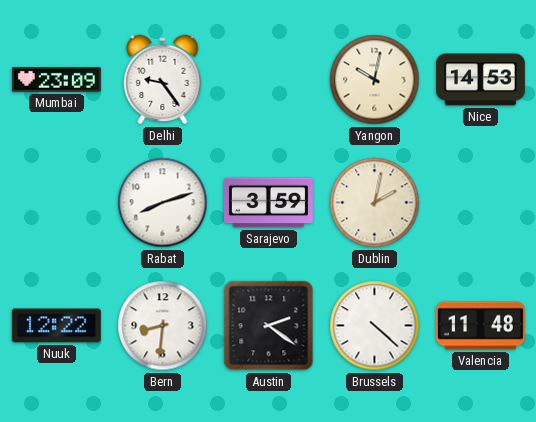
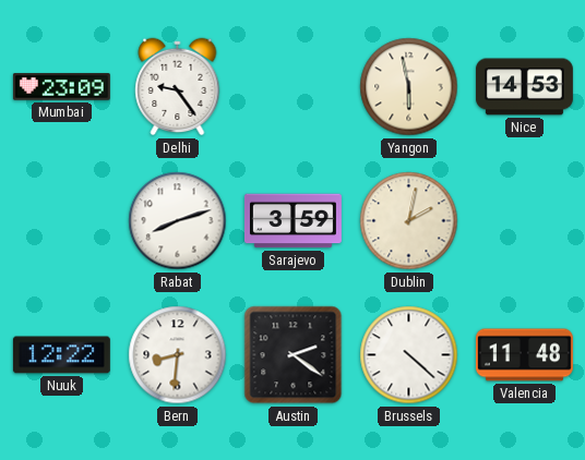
Yangon: 10:02 -> 5:58
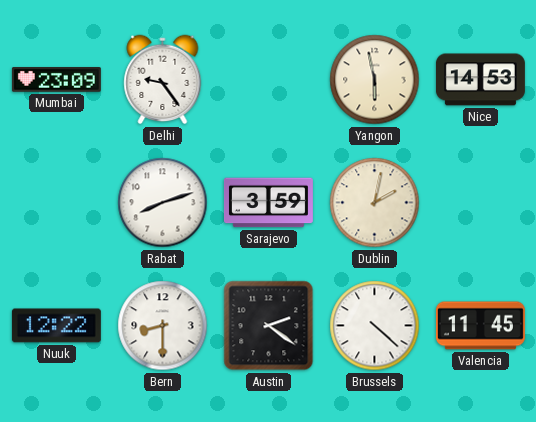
Bern: 8:31 -> 8:30
Valencia: 11:48 -> 11:45
